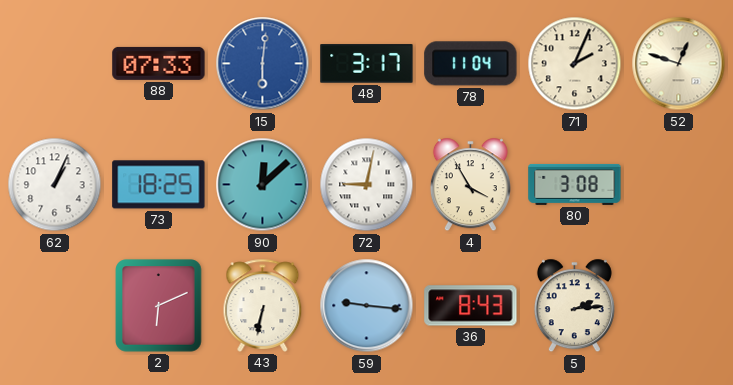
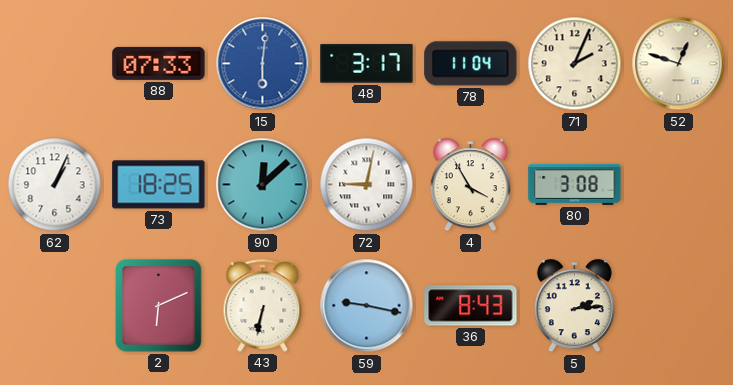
59: 9:16 -> 9:17
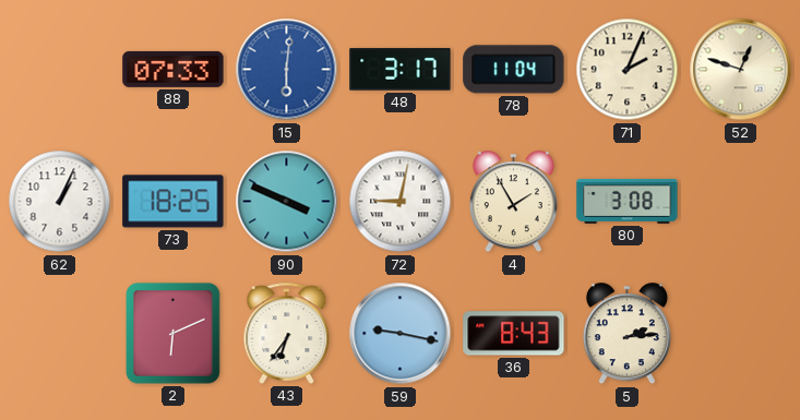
90: 12:08 -> 3:49
4: 3:55 -> 1:55
43: 6:32 -> 6:36
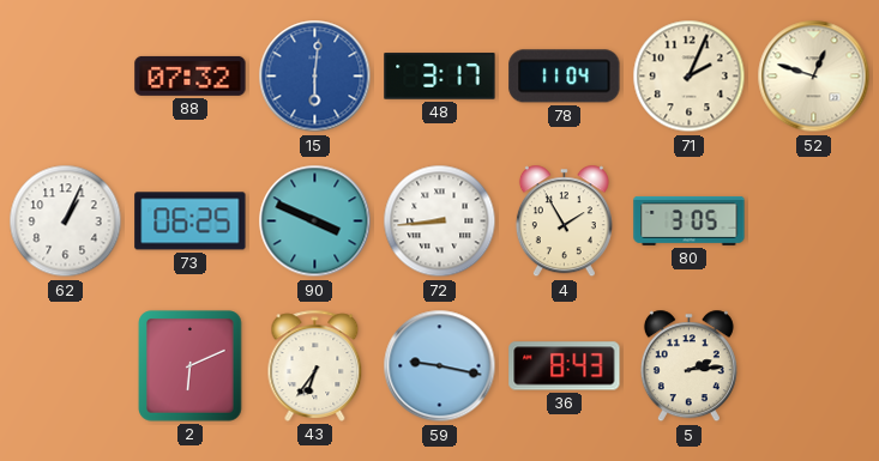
88: 07:33 -> 07:32
73: 18:25 -> 06:25
72: 9:02 -> 8:44
80: 3:08 -> 3:05
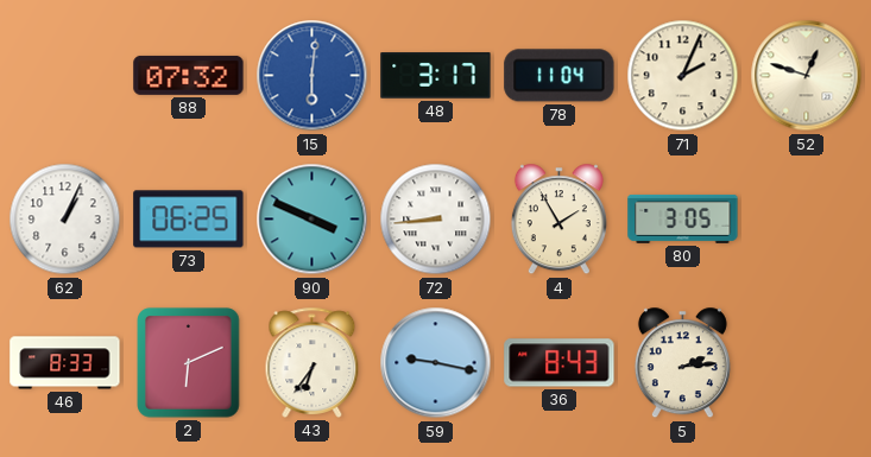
46: none -> 8:33
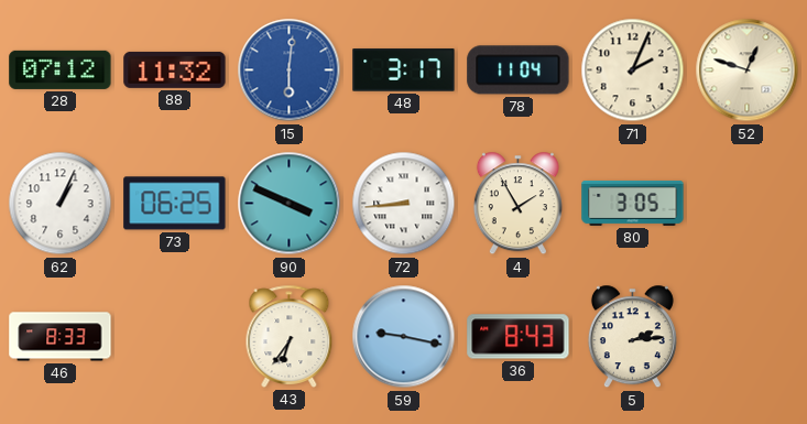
28: none -> 07:12
88: 07:32 -> 11:32
2: 6:11 -> none
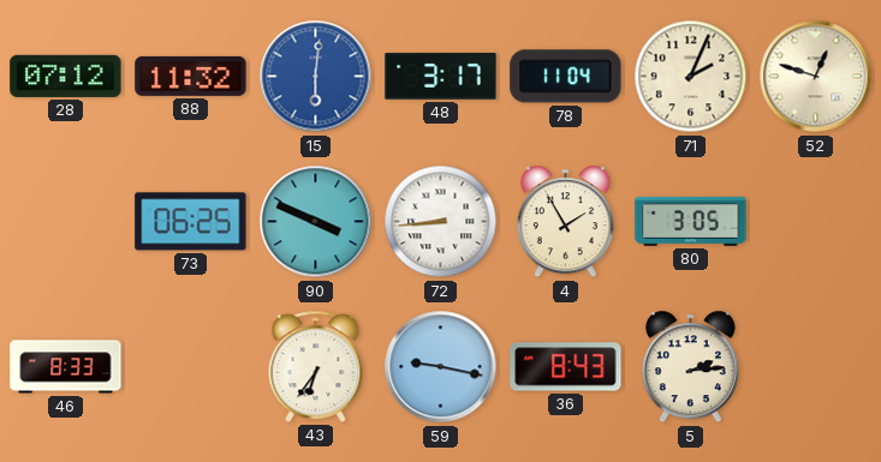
62: 1:04 -> none
